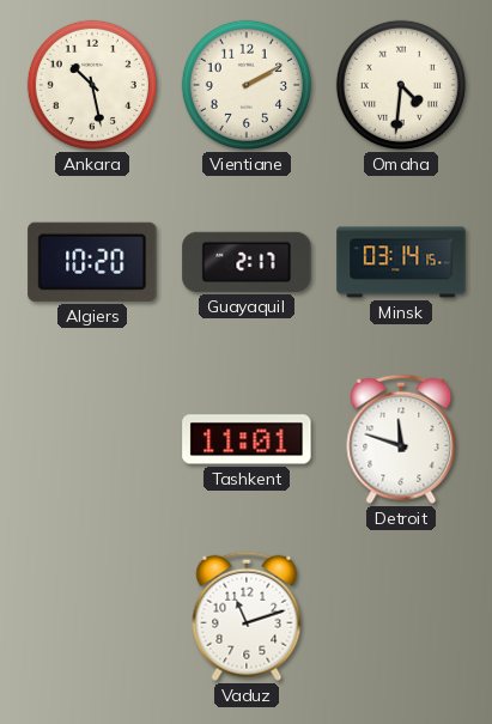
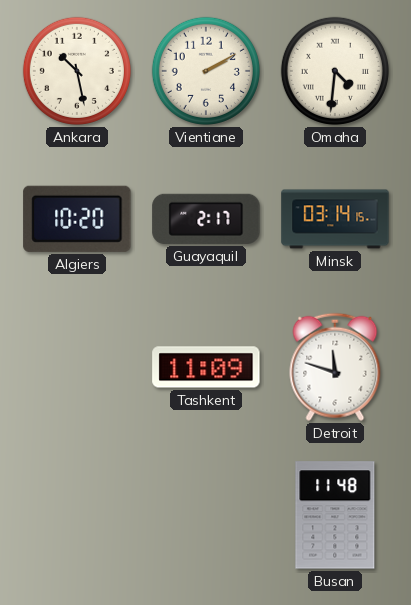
Tashkent: 11:01 -> 11:09
Vaduz: 11:12 -> none
Busan: none -> 11:48
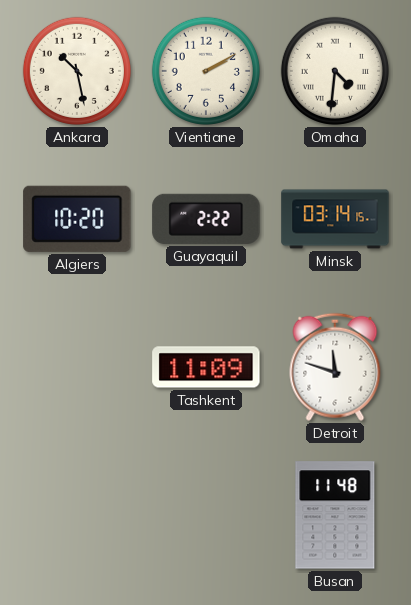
Guayaquil: 2:17 -> 2:22
